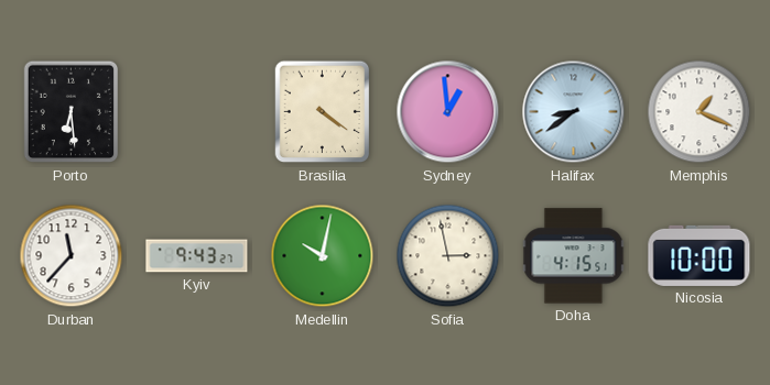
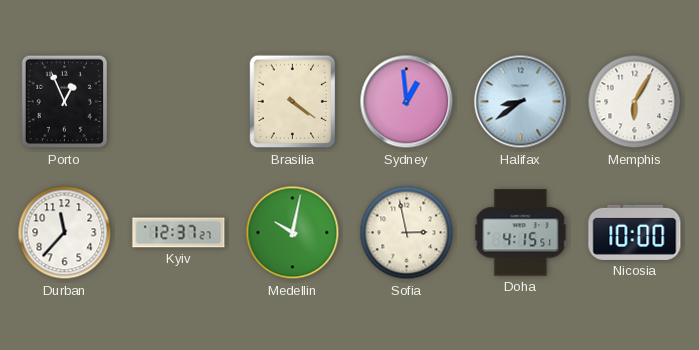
Porto: 6:29 -> 12:56
Memphis: 1:19 -> 6:05
Kyiv: 9:43 -> 12:37
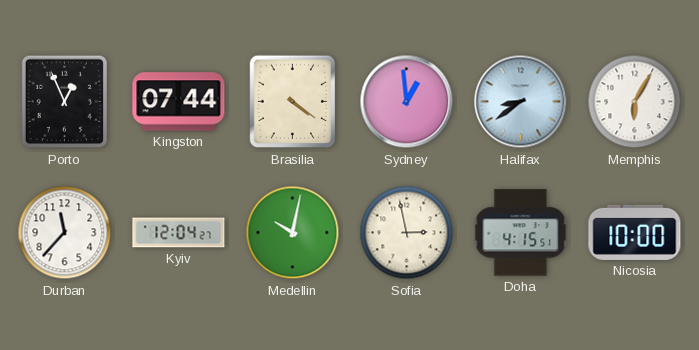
Kingston: none -> 07:44
Kyiv: 12:37 -> 12:04
